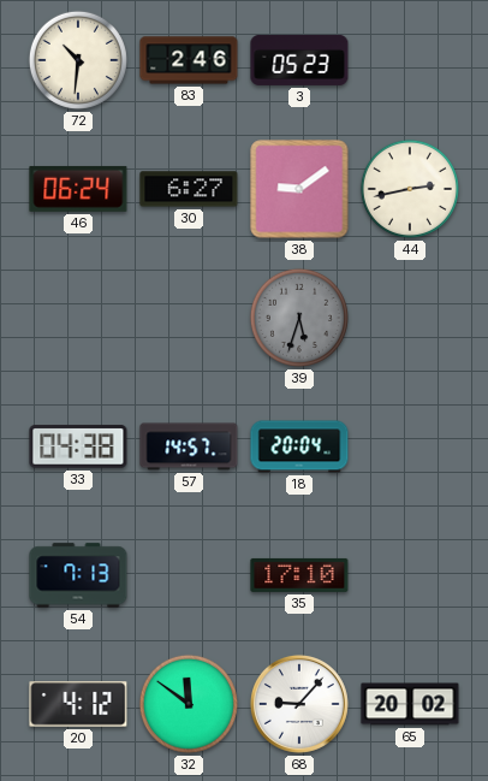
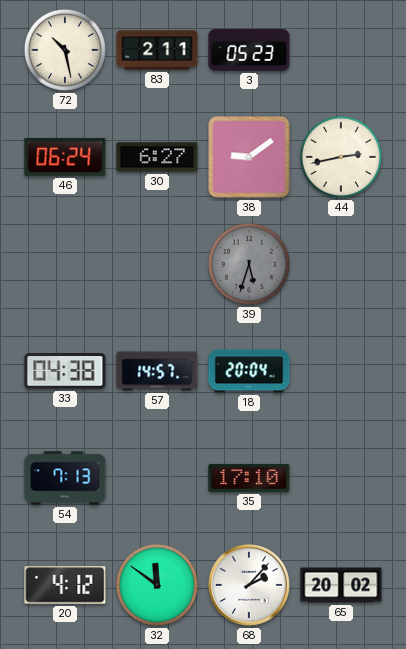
72: 10:31 -> 10:28
83: 2:46 -> 2:11
68: 9:07 -> 2:07
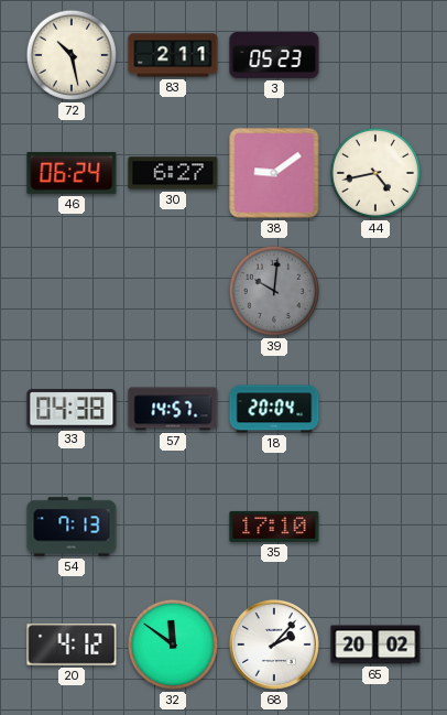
44: 2:43 -> 4:43
39: 5:33 -> 10:01
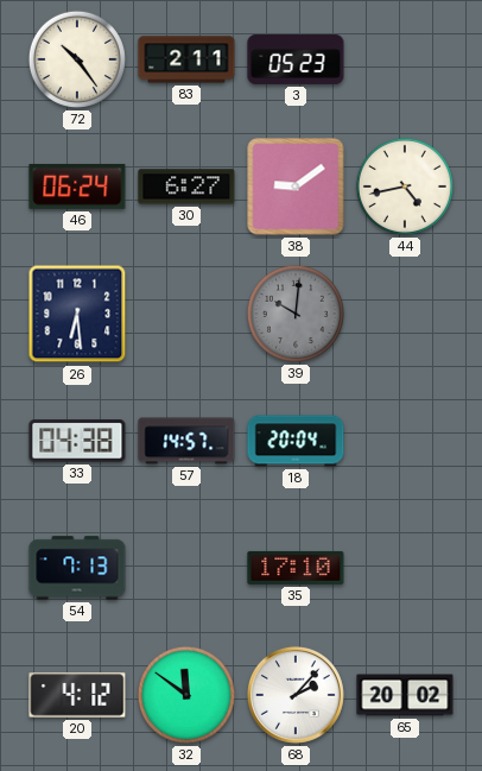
72: 10:28 -> 10:24
26: none -> 6:29
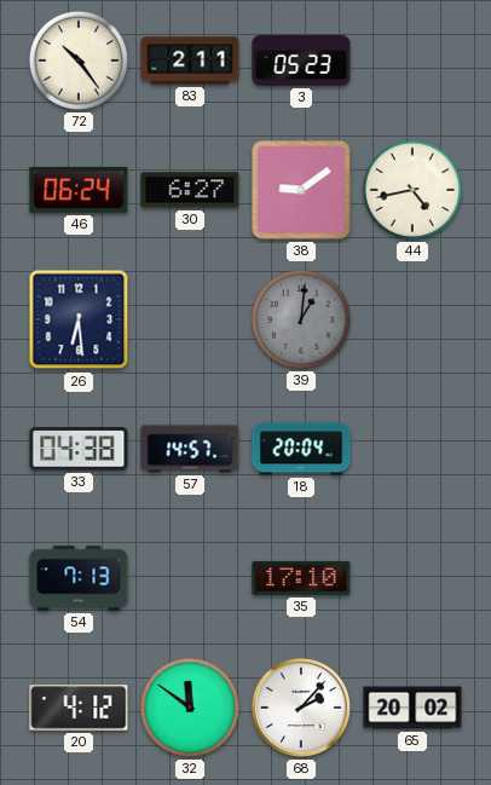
39: 10:01 -> 1:01
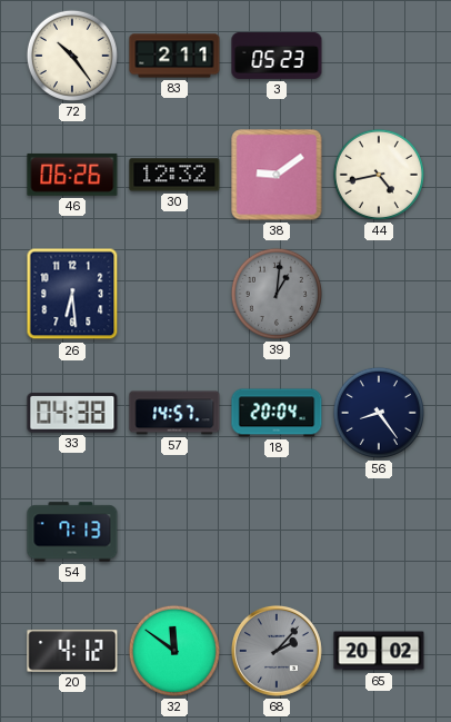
46: 06:24 -> 06:26
30: 6:27 -> 12:32
56: none -> 8:24
35: 17:10 -> none
68 dial: white -> grey
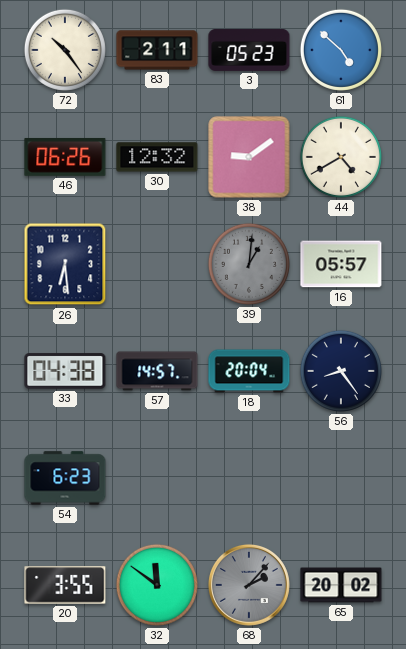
61: none -> 4:52
44: 4:43 -> 4:40
16: none -> 05:57
54: 7:13 -> 6:23
20: 4:12 -> 3:55
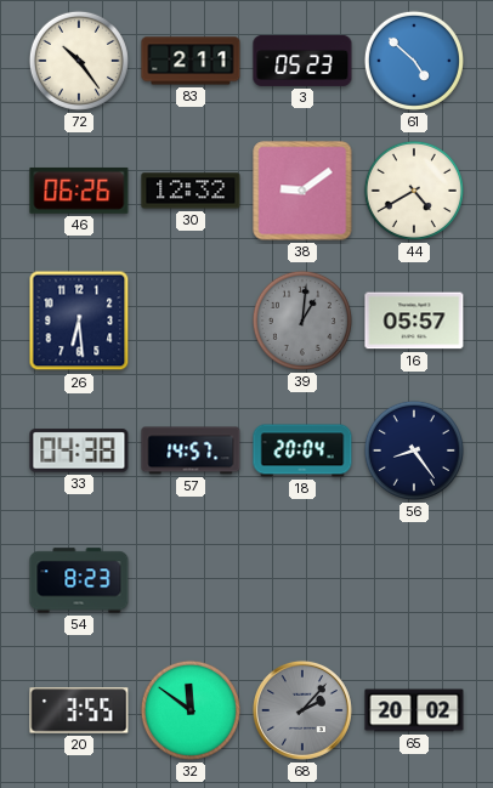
54: 6:23 -> 8:23
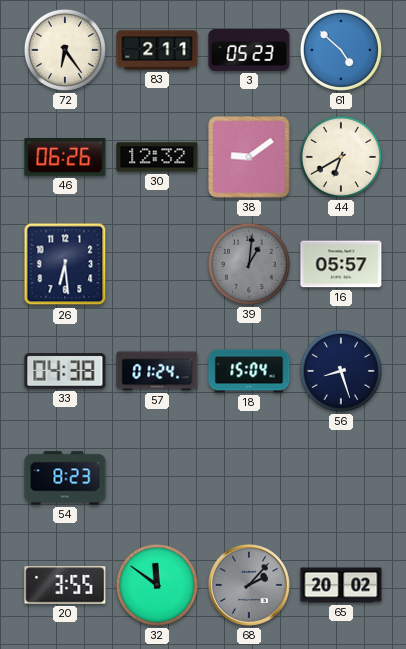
72: 10:24 -> 6:24
44: 4:40 -> 6:40
57: 14:57 -> 01:24
18: 20:04 -> 15:04
56: 8:24 -> 8:27
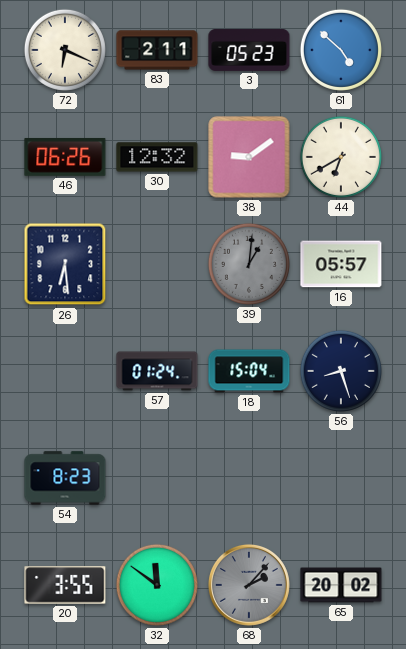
72: 6:24 -> 6:19
33: 04:38 -> none
